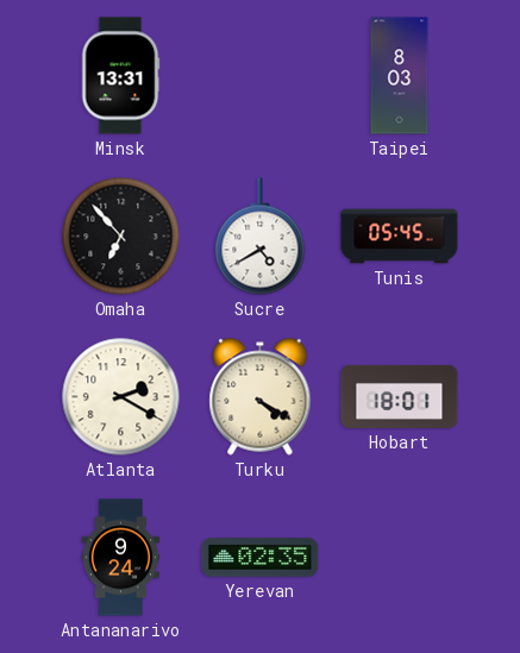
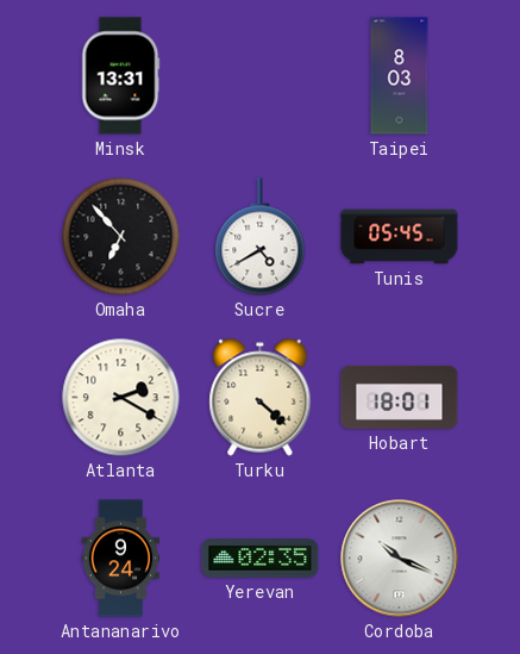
Turku: 4:20 -> 4:22
Cordoba: none -> 10:19
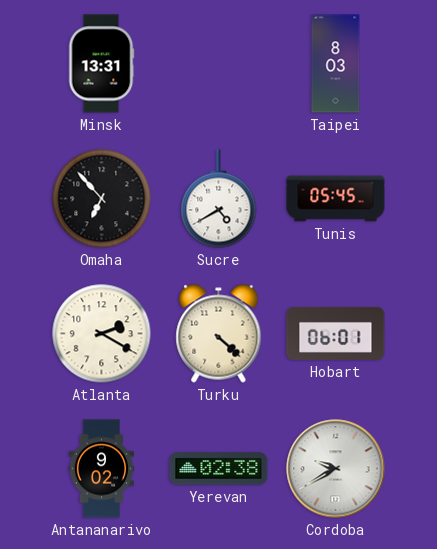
Hobart: 18:01 -> 06:01
Antananarivo: 9:24 -> 9:02
Yerevan: 02:35 -> 02:38
Cordoba: 10:19 -> 9:40
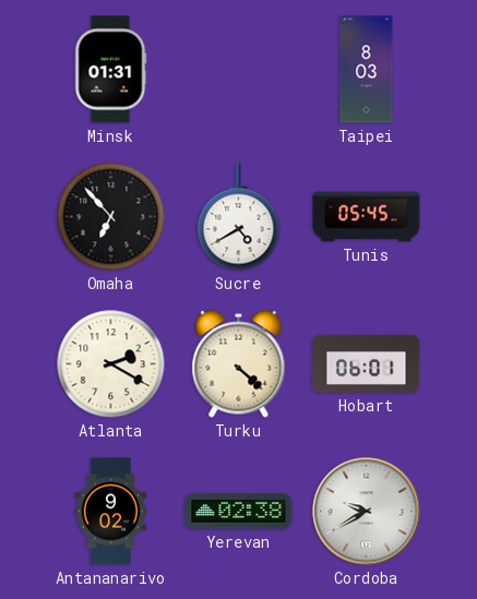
Minsk: 13:31 -> 01:31
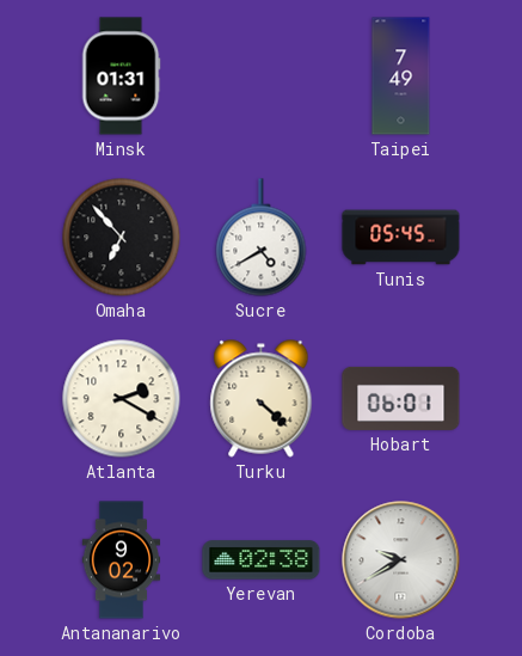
Taipei: 8:03 -> 7:49
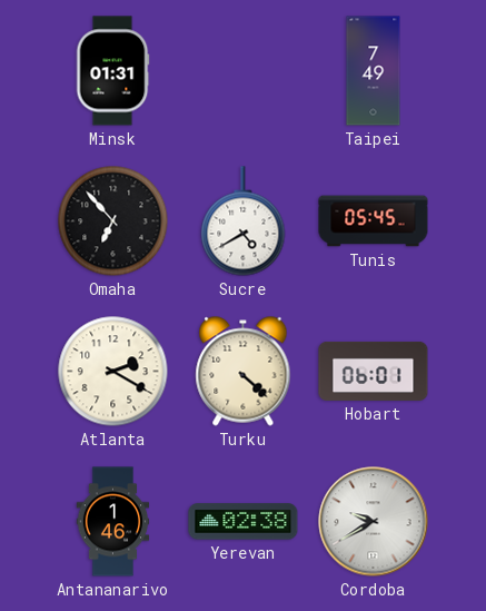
Antananarivo: 9:02 -> 1:46
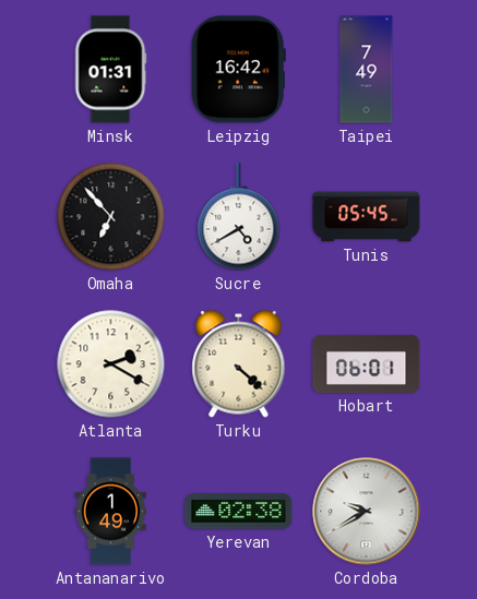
Leipzig: none -> 16:42
Antananarivo: 1:46 -> 1:49
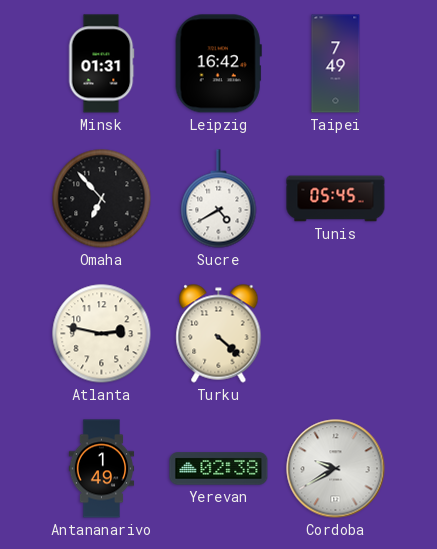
Atlanta: 2:20 -> 2:47
Hobart: 06:01 -> none
